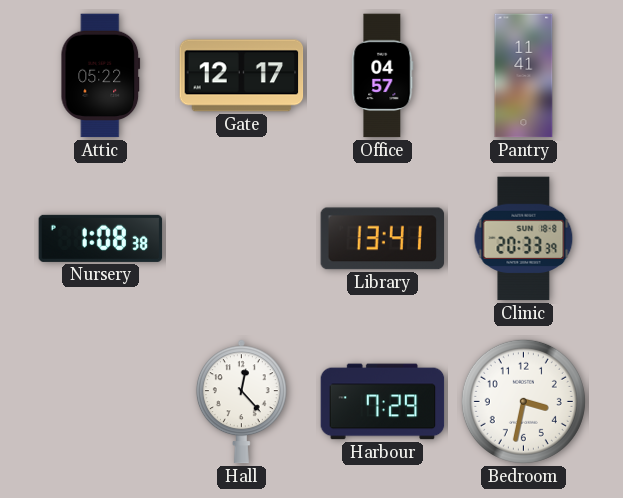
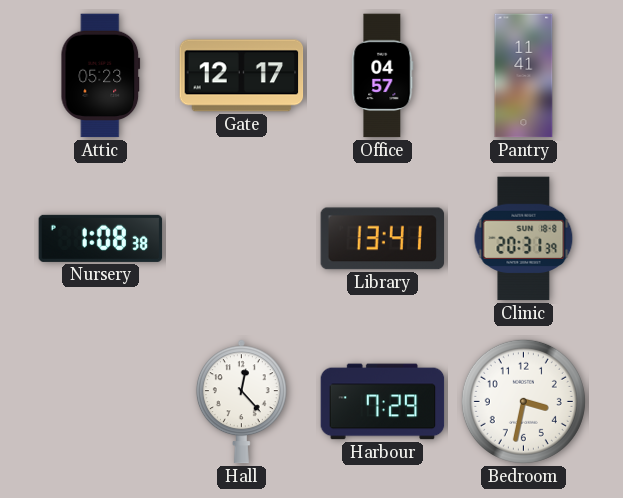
Attic: 05:22 -> 05:23
Clinic: 20:33 -> 20:31
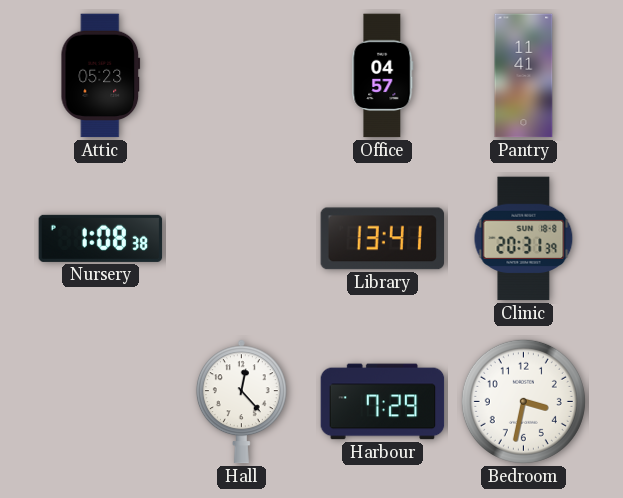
Gate: 12:17 -> none
